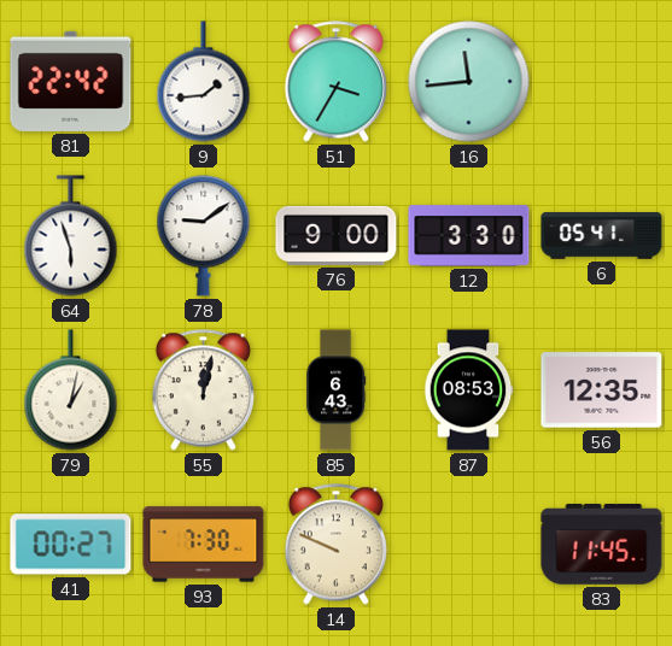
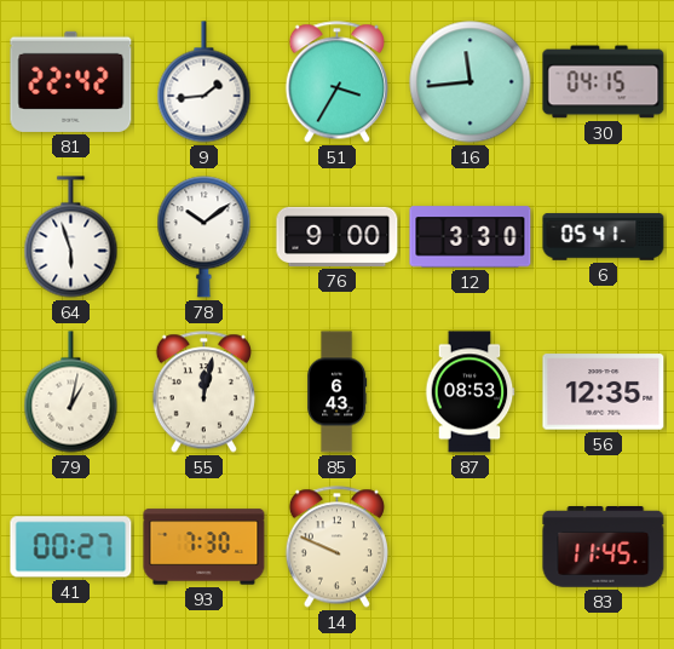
30: none -> 04:15
78: 9:09 -> 10:09
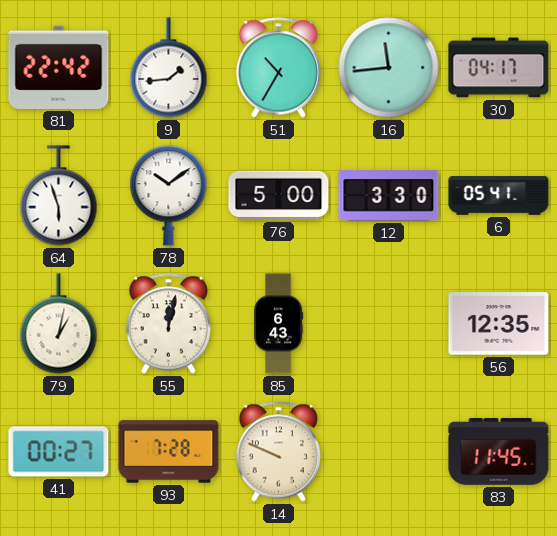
51: 3:35 -> 10:35
30: 04:15 -> 04:17
76: 9:00 -> 5:00
87: 08:53 -> none
93: 7:30 -> 7:28
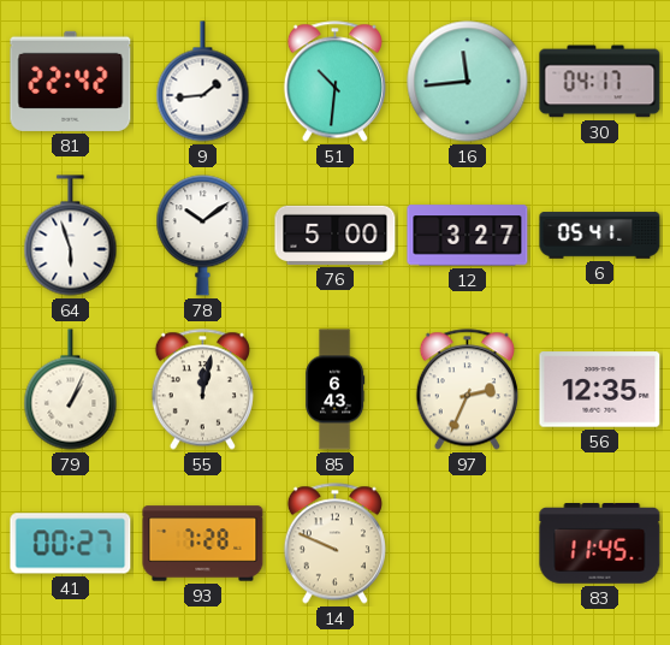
51: 10:35 -> 10:31
12: 3:30 -> 3:27
79: 1:02 -> 1:04
97: none -> 2:34
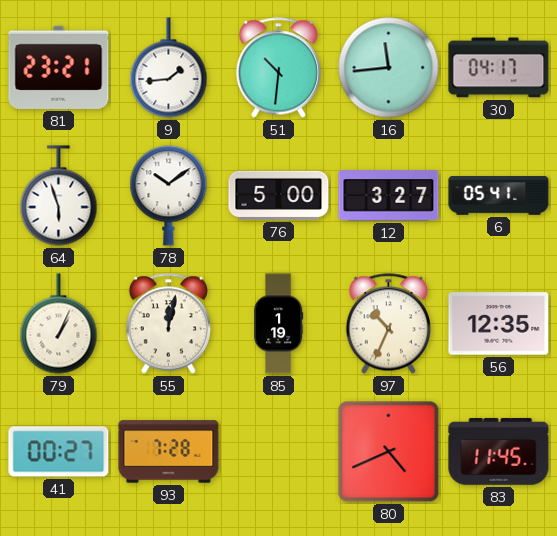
81: 22:42 -> 23:21
85: 6:43 -> 1:19
97: 2:34 -> 10:34
14: 9:49 -> none
80: none -> 4:41
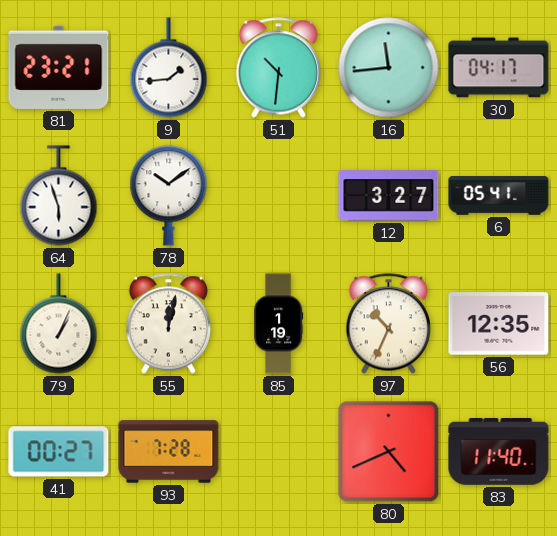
76: 5:00 -> none
83: 11:45 -> 11:40
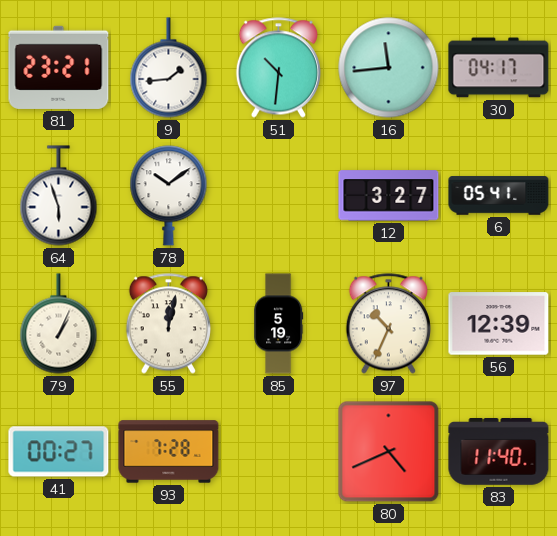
85: 1:19 -> 5:19
56: 12:35 -> 12:39
